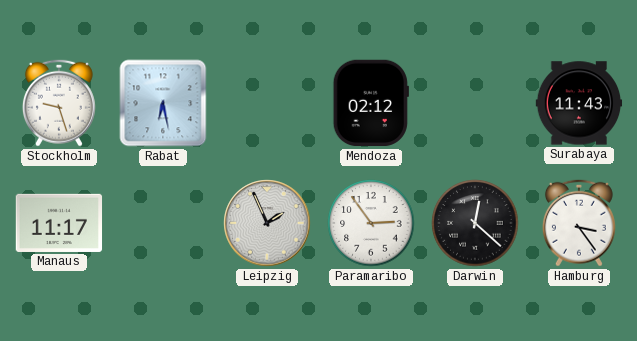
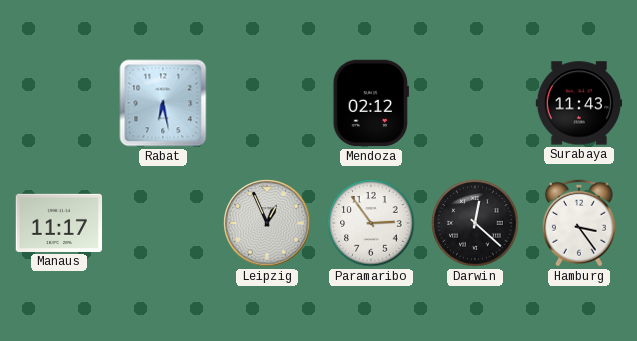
Stockholm: 9:27 -> none
Leipzig: 1:56 -> 12:56
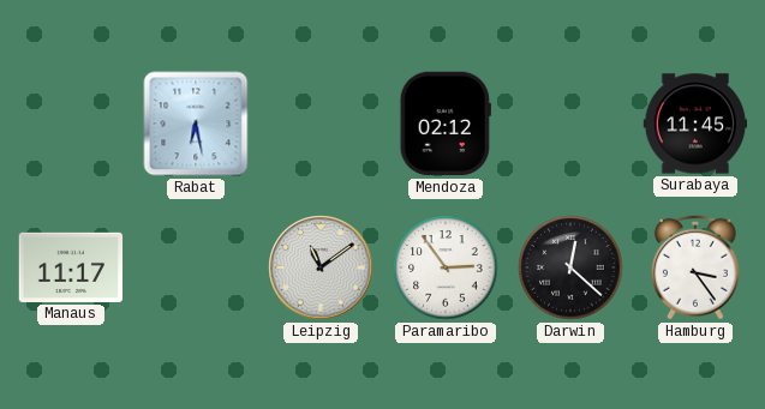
Surabaya: 11:43 -> 11:45
Leipzig: 12:56 -> 11:09
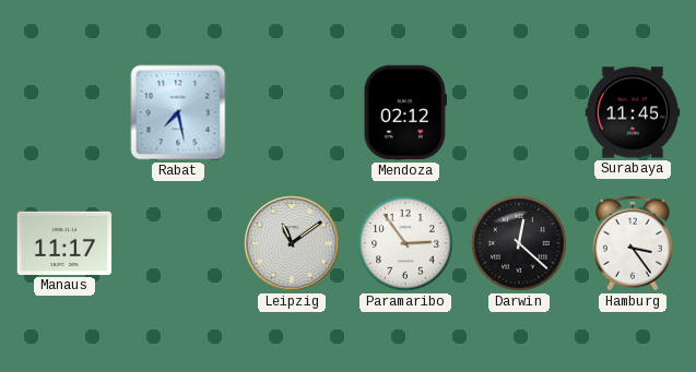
Rabat: 6:28 -> 7:28
